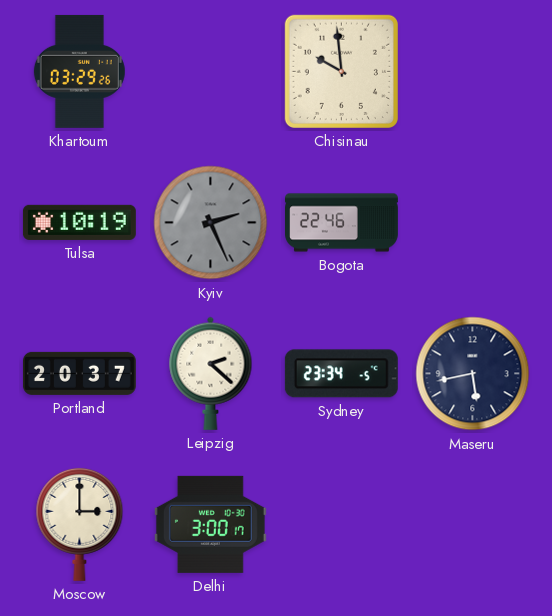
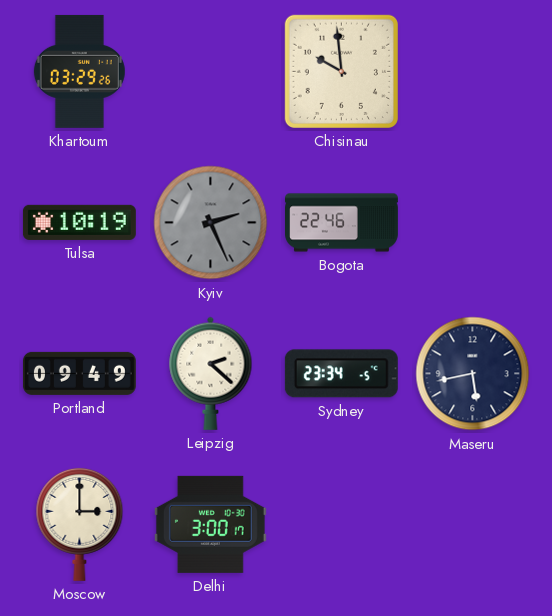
Portland: 20:37 -> 09:49
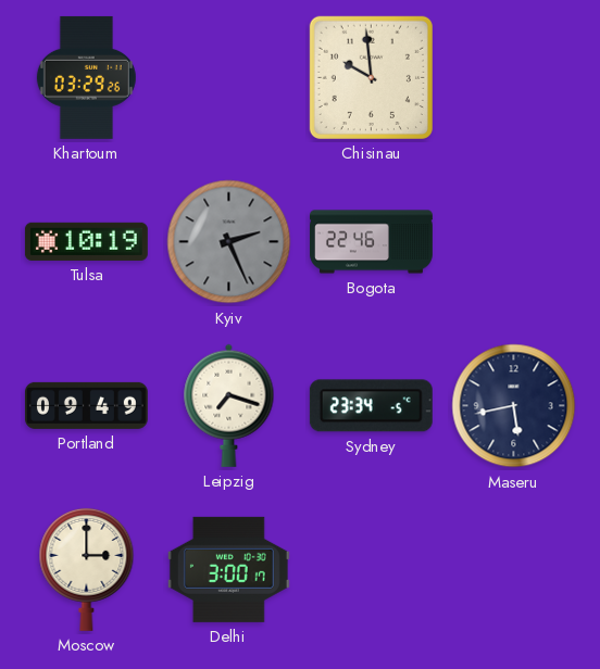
Leipzig: 2:22 -> 7:18
